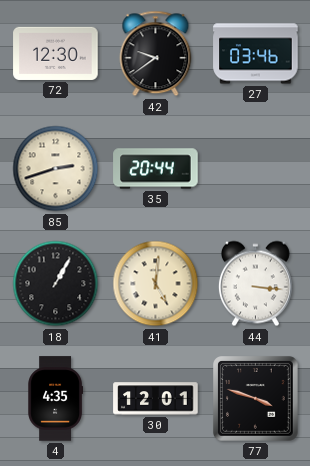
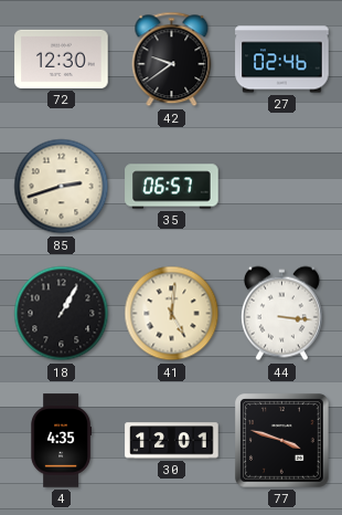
27: 03:46 -> 02:46
35: 20:44 -> 06:57
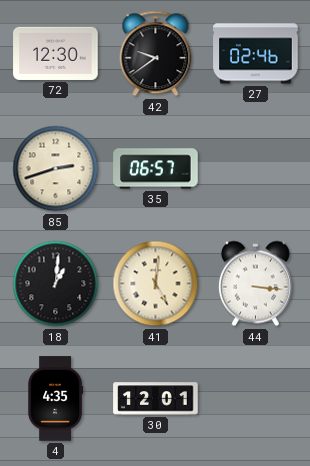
18: 1:05 -> 1:01
77: 3:48 -> none
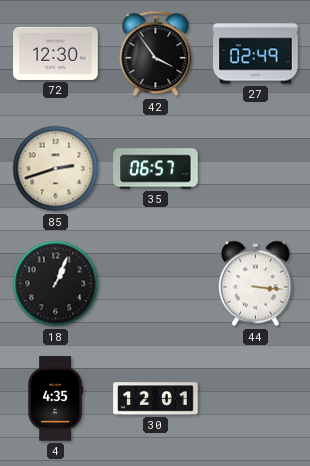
42: 9:39 -> 3:54
27: 02:46 -> 02:49
18: 1:01 -> 1:04
41: 5:01 -> none
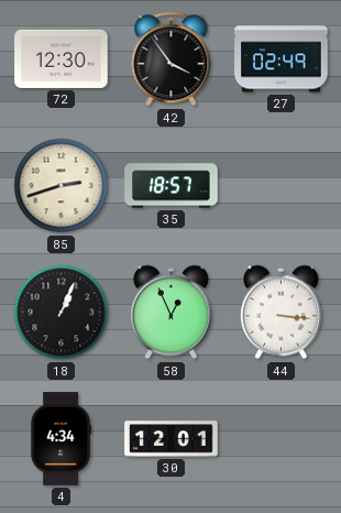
35: 06:57 -> 18:57
58: none -> 12:56
4: 4:35 -> 4:34
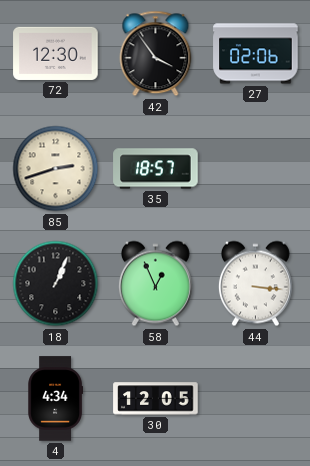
27: 02:49 -> 02:06
30: 12:01 -> 12:05
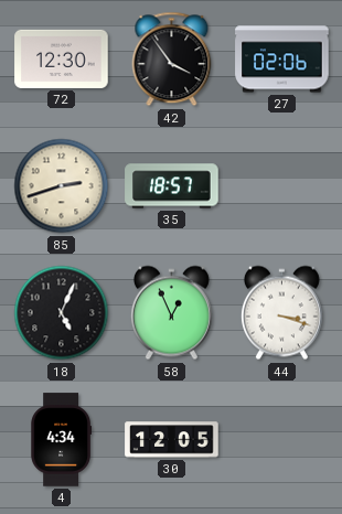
18: 1:04 -> 5:04
44: 3:16 -> 3:18
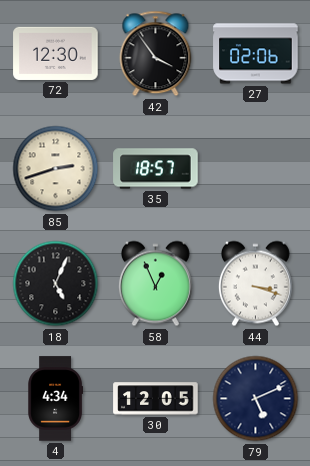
79: none -> 5:11
